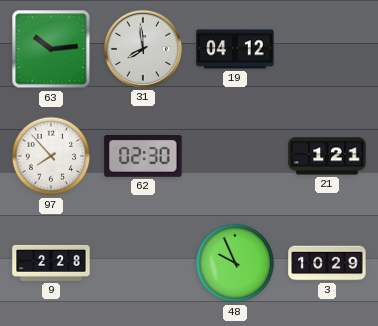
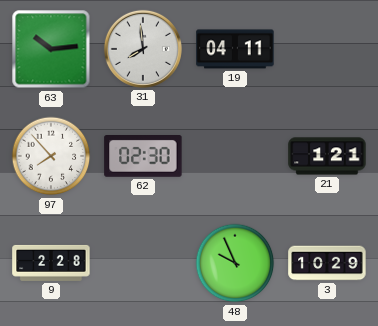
19: 04:12 -> 04:11
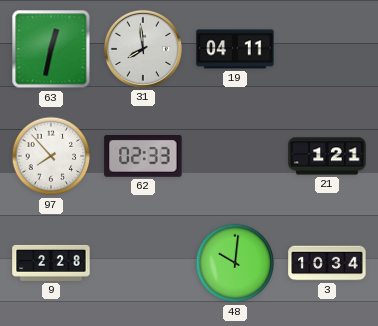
63: 10:14 -> 12:32
62: 02:30 -> 02:33
48: 9:56 -> 10:01
3: 10:29 -> 10:34
